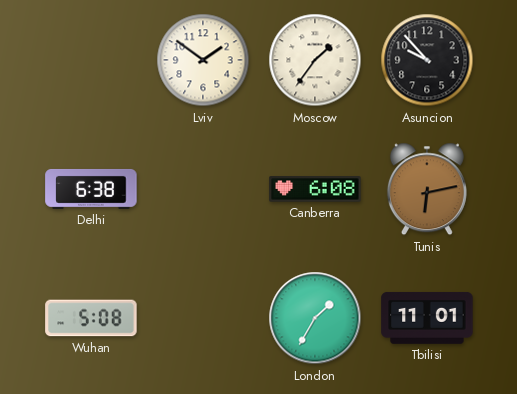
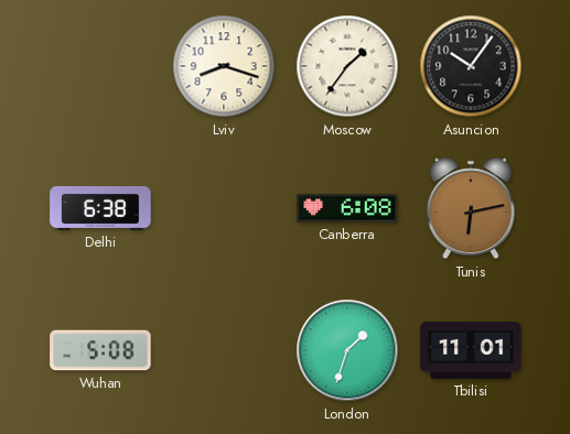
Lviv: 1:51 -> 8:18
Asuncion: 9:53 -> 10:06
London: 1:35 -> 1:33
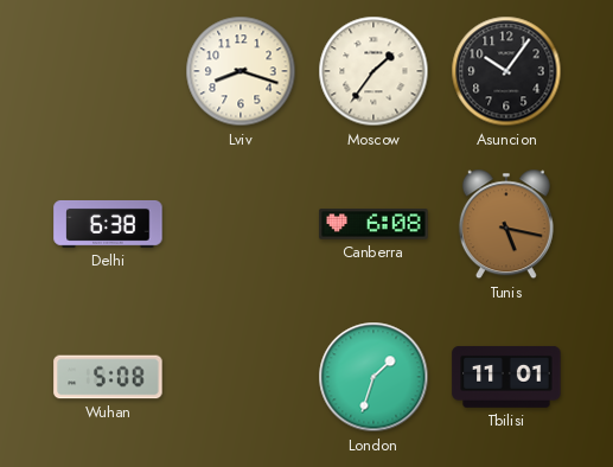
Tunis: 6:13 -> 5:17
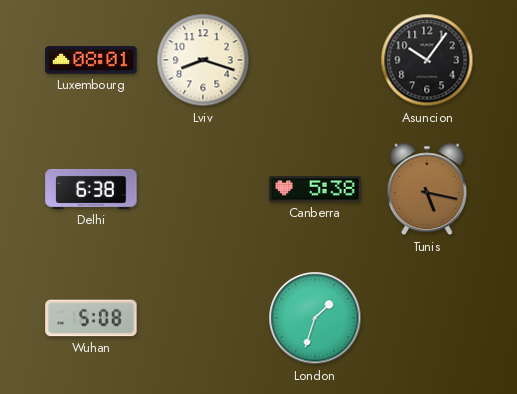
Luxembourg: none -> 08:01
Moscow: 1:36 -> none
Canberra: 6:08 -> 5:38
Tbilisi: 11:01 -> none
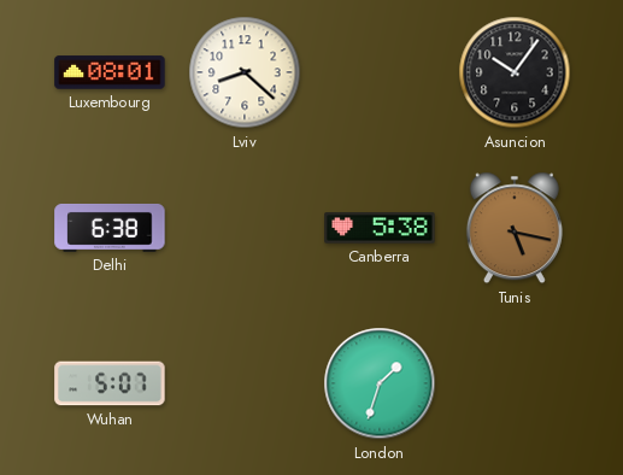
Lviv: 8:18 -> 8:22
Wuhan: 5:08 -> 5:07
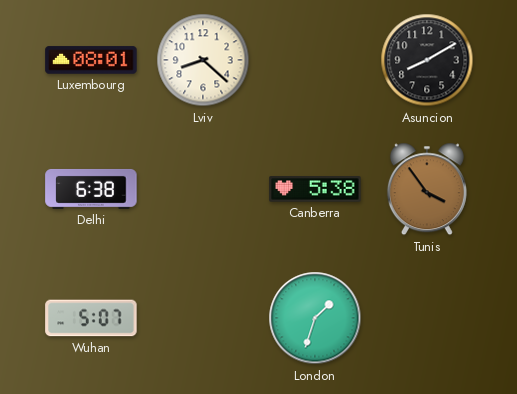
Asuncion: 10:06 -> 8:10
Tunis: 5:17 -> 3:54
